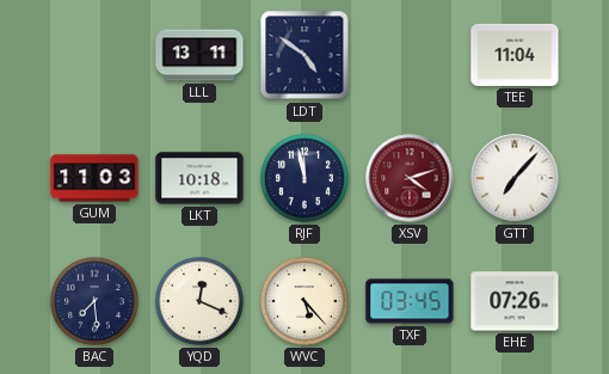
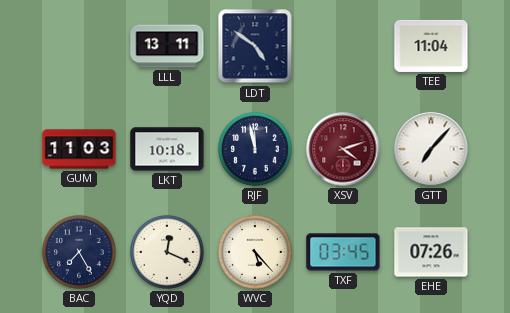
BAC: 7:29 -> 7:25
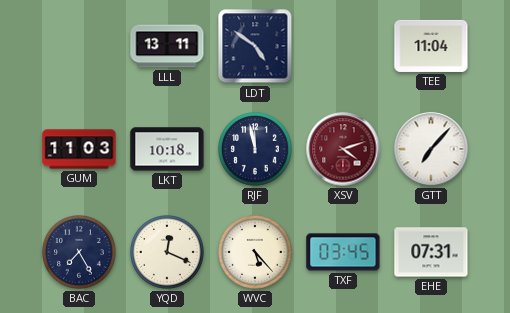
EHE: 07:26 -> 07:31
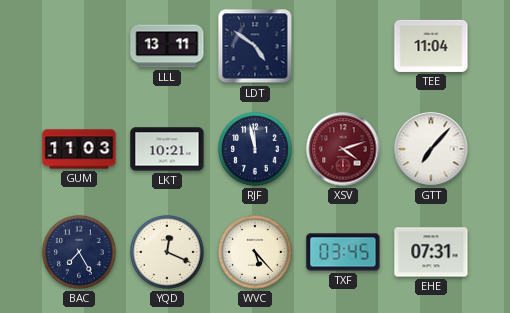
LKT: 10:18 -> 10:21
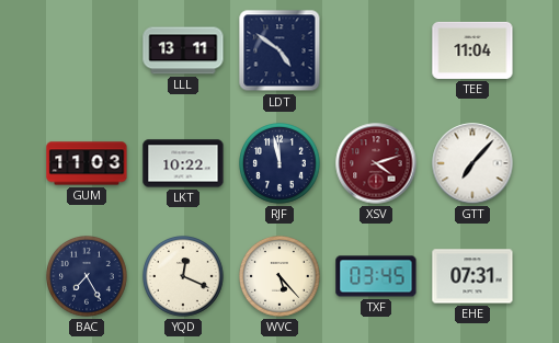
LKT: 10:21 -> 10:22
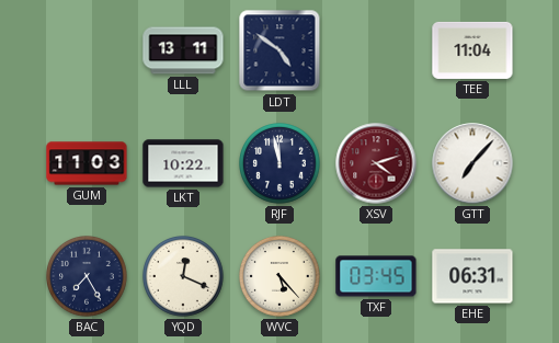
EHE: 07:31 -> 06:31
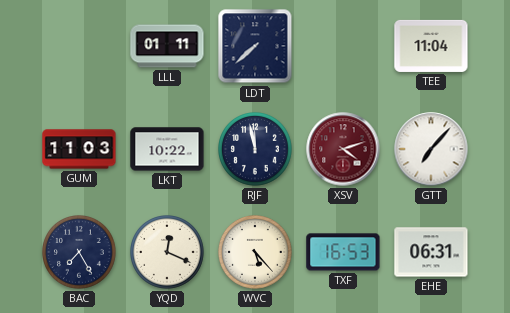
LLL: 13:11 -> 01:11
LDT: 4:51 -> 7:38
TXF: 03:45 -> 16:53
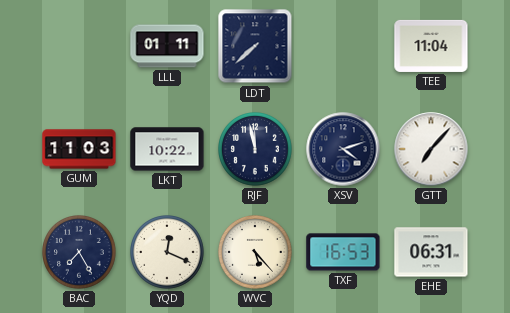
XSV dial: burgundy -> navy
